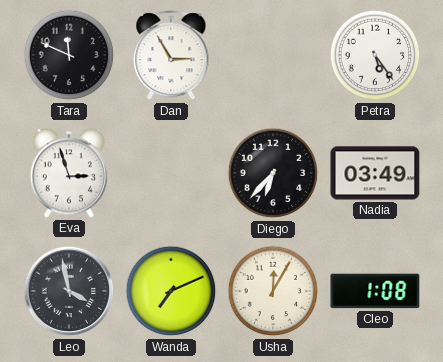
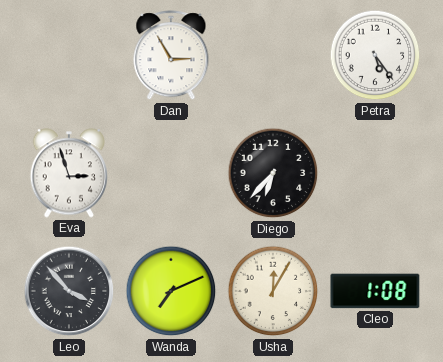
Tara: 11:49 -> none
Nadia: 03:49 -> none
Leo: 3:58 -> 3:53
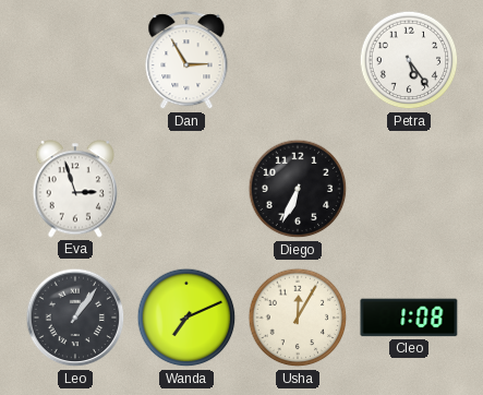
Diego: 6:37 -> 6:34
Leo: 3:53 -> 1:06
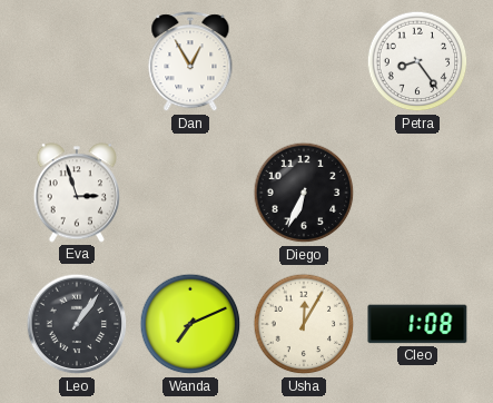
Dan: 2:55 -> 12:55
Petra: 5:24 -> 8:24
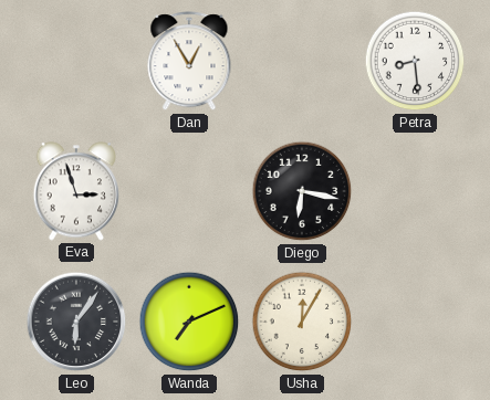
Petra: 8:24 -> 8:29
Diego: 6:34 -> 6:17
Leo: 1:06 -> 6:06
Cleo: 1:08 -> none
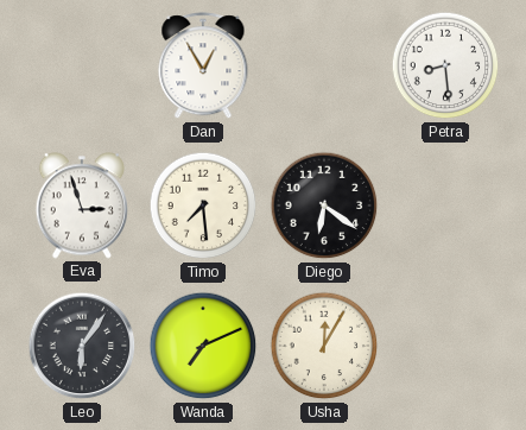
Timo: none -> 7:29
Diego: 6:17 -> 6:21
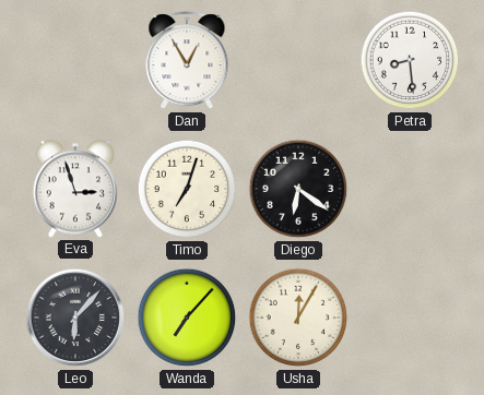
Timo: 7:29 -> 7:03
Leo: 6:06 -> 6:07
Wanda: 7:11 -> 7:07
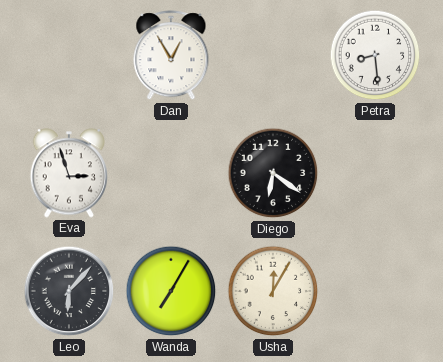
Timo: 7:03 -> none
Wanda: 7:07 -> 7:05
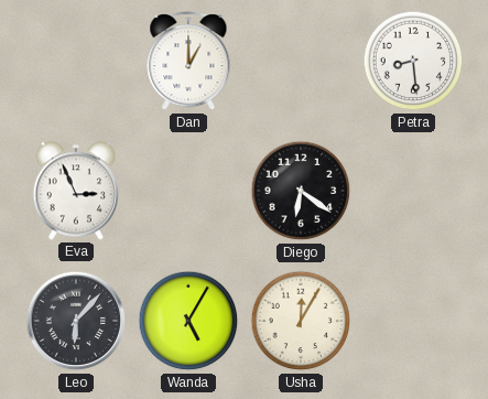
Dan: 12:55 -> 1:00
Eva: 2:57 -> 2:56
Wanda: 7:05 -> 5:05
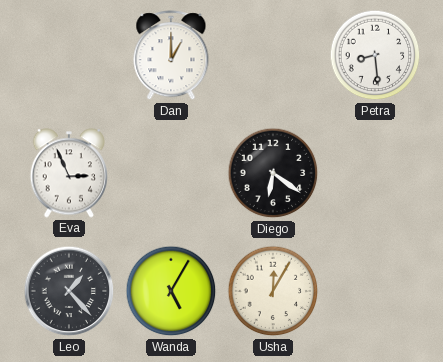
Leo: 6:07 -> 1:23
